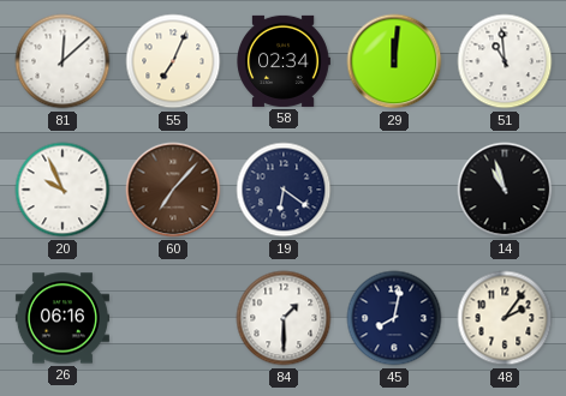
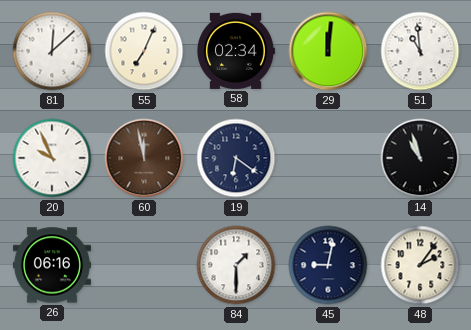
60: 7:07 -> 11:58
45: 8:02 -> 9:02
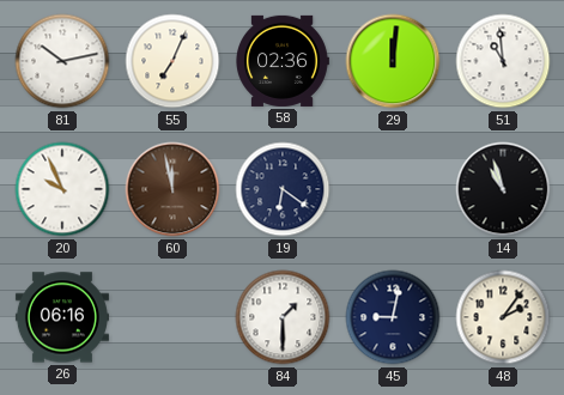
81: 12:08 -> 10:13
58: 02:34 -> 02:36
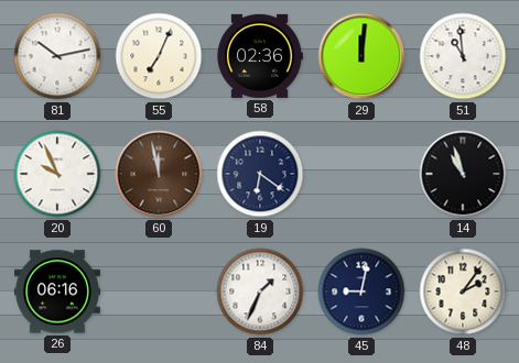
84: 1:30 -> 1:34
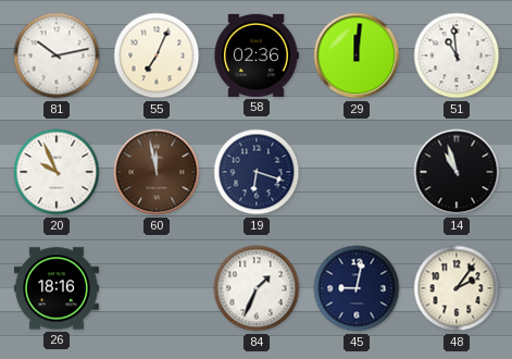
19: 6:21 -> 6:18
26: 06:16 -> 18:16
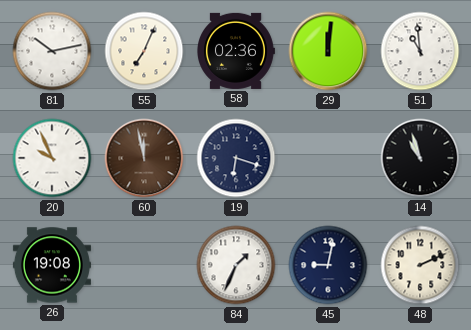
26: 18:16 -> 19:08
48: 2:06 -> 2:11
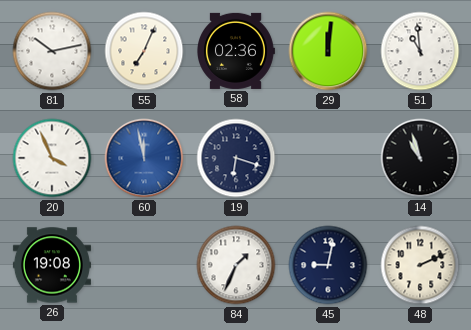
20: 9:56 -> 3:56
60 dial: brown -> blue
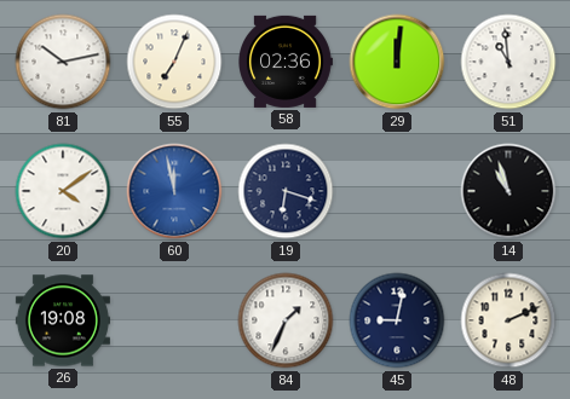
20: 3:56 -> 4:09
